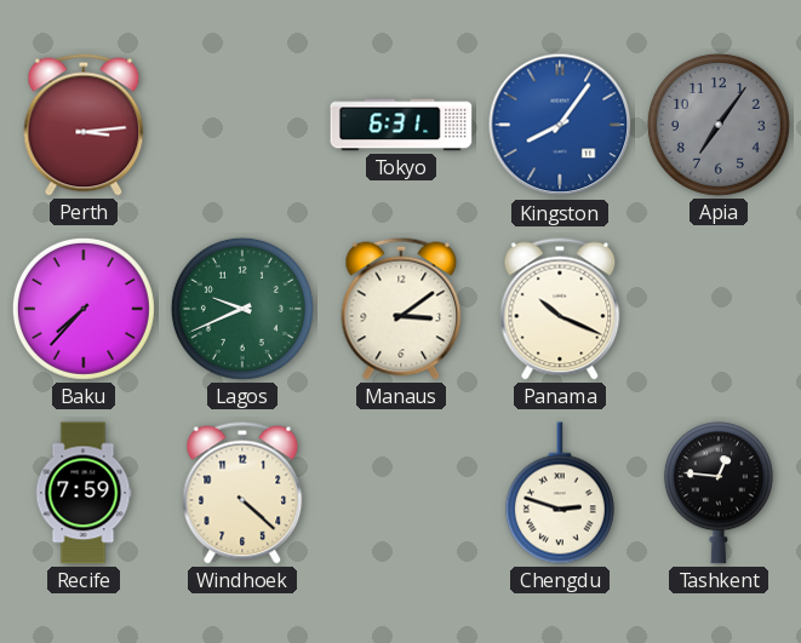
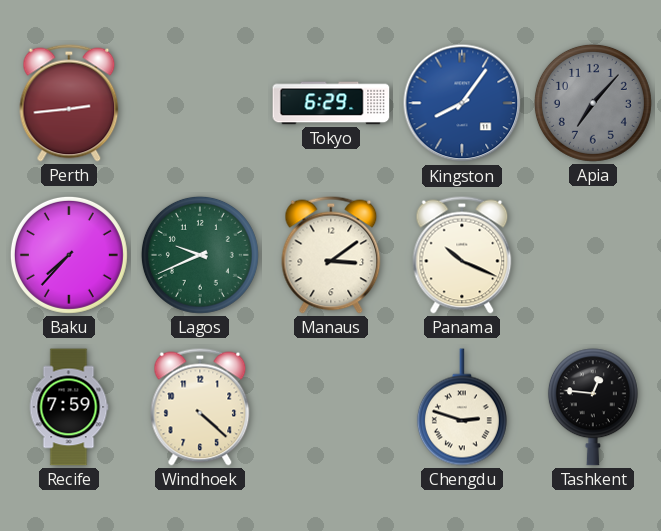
Perth: 3:14 -> 2:44
Tokyo: 6:31 -> 6:29
Apia: 7:06 -> 7:07
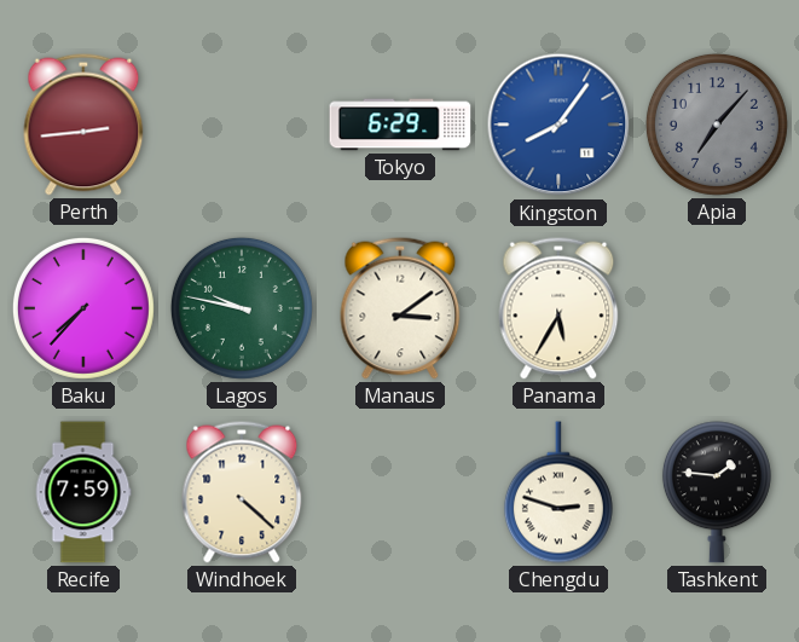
Lagos: 9:41 -> 9:47
Panama: 10:19 -> 5:35
Tashkent: 12:46 -> 1:46
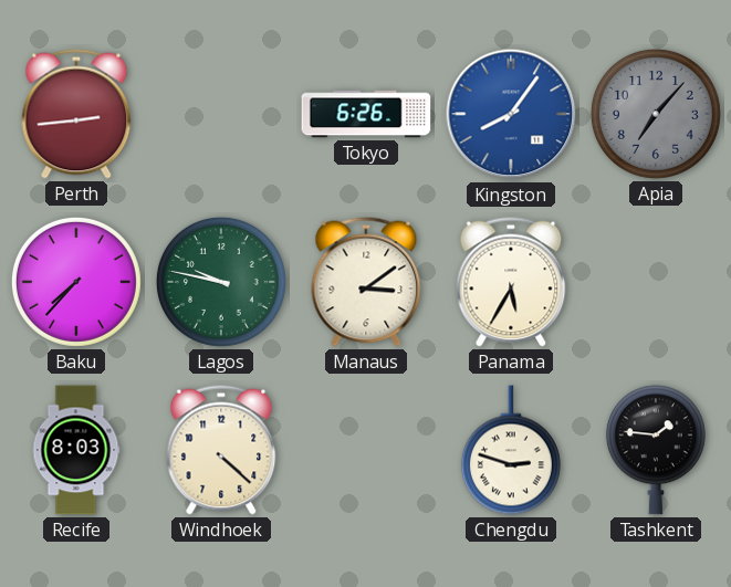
Tokyo: 6:29 -> 6:26
Recife: 7:59 -> 8:03
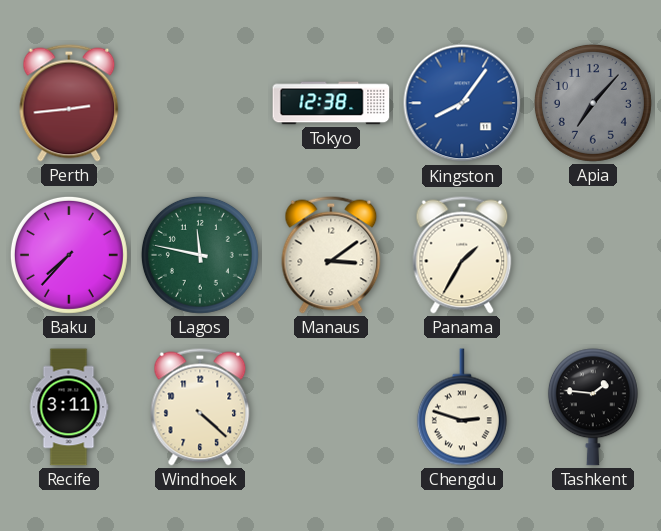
Tokyo: 6:26 -> 12:38
Lagos: 9:47 -> 11:47
Panama: 5:35 -> 1:35
Recife: 8:03 -> 3:11
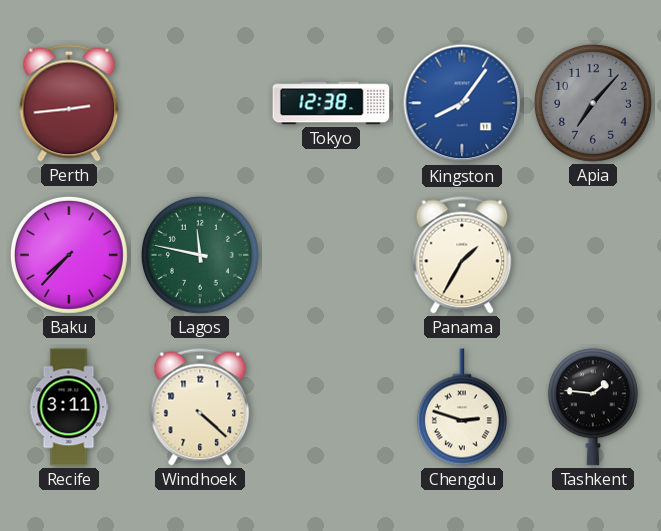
Manaus: 3:09 -> none
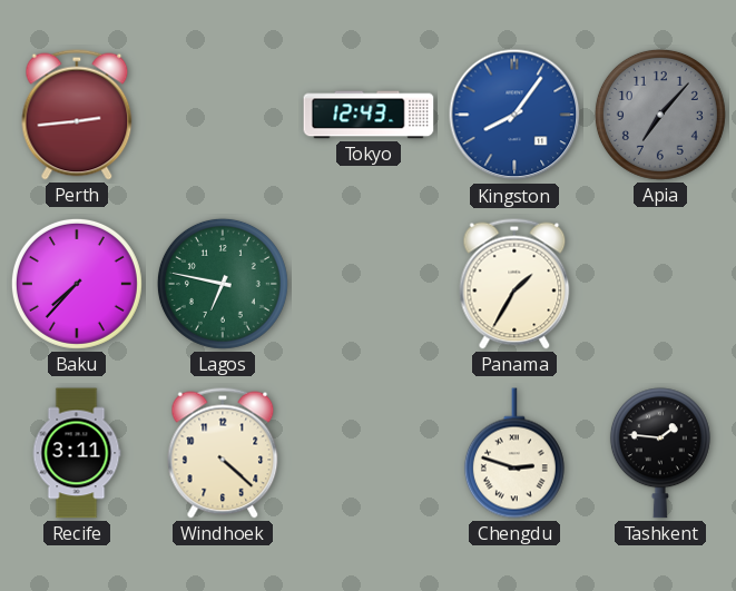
Tokyo: 12:38 -> 12:43
Lagos: 11:47 -> 6:47
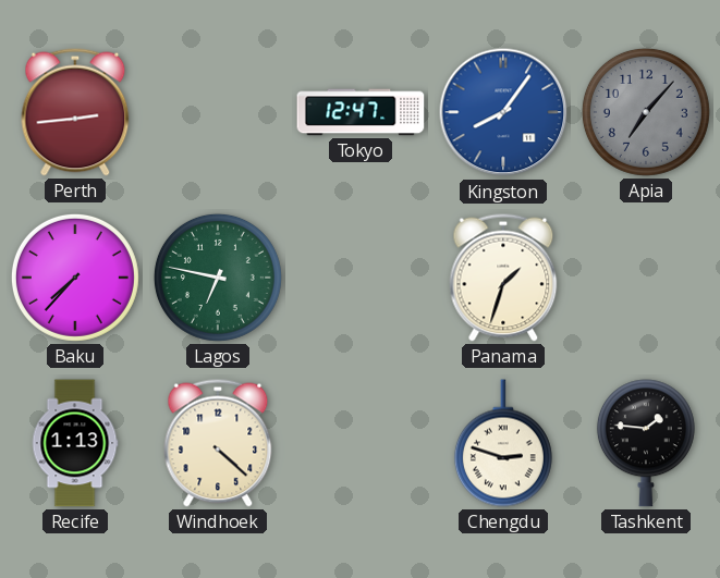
Tokyo: 12:43 -> 12:47
Panama: 1:35 -> 1:33
Recife: 3:11 -> 1:13
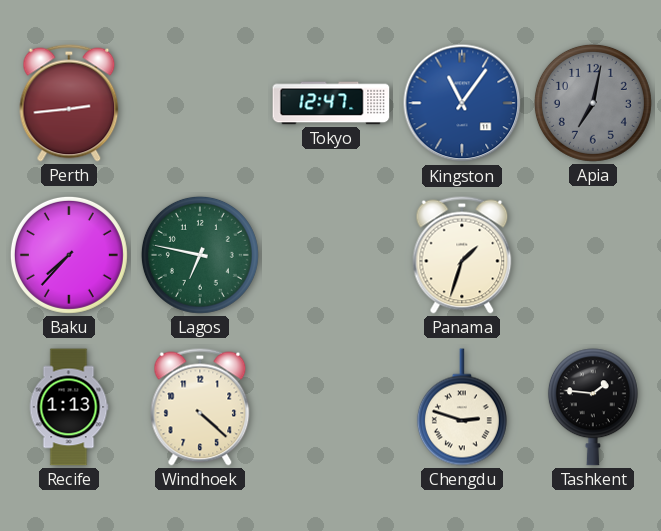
Kingston: 8:06 -> 11:06
Apia: 7:07 -> 7:02
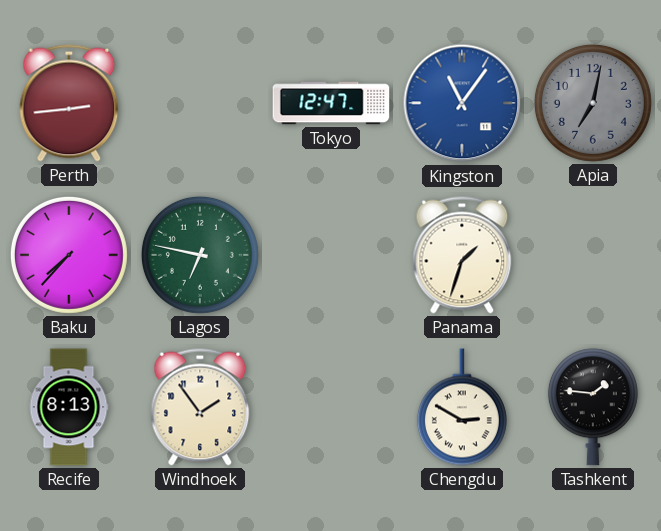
Recife: 1:13 -> 8:13
Windhoek: 4:22 -> 1:54
Chengdu: 2:48 -> 2:50
